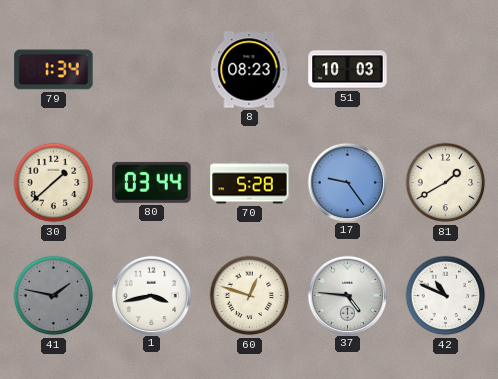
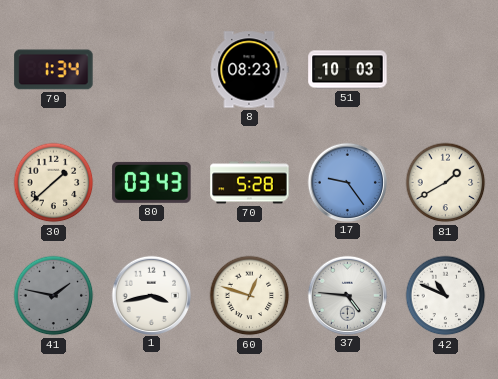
80: 03:44 -> 03:43
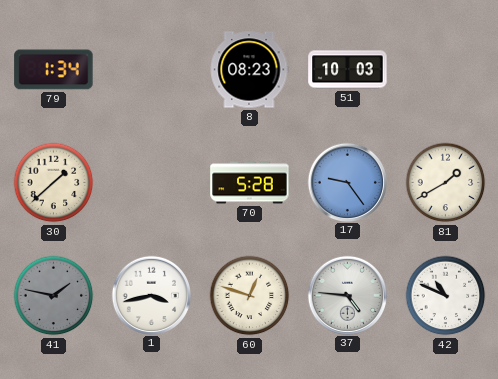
80: 03:43 -> none
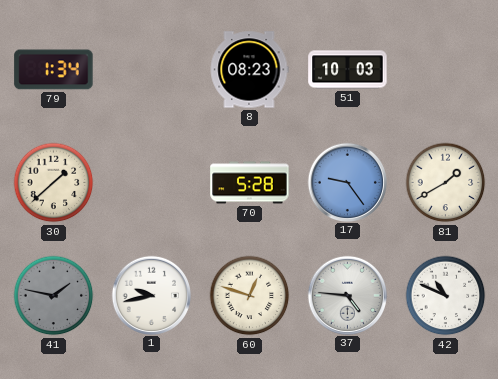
1: 3:43 -> 9:43
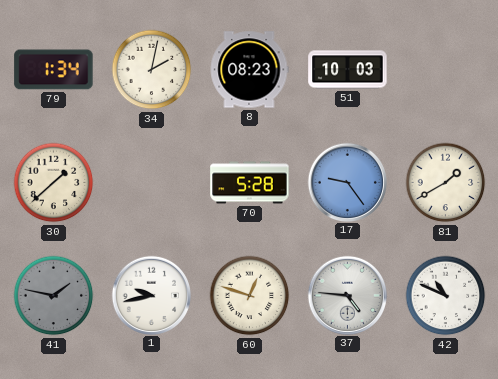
34: none -> 2:02
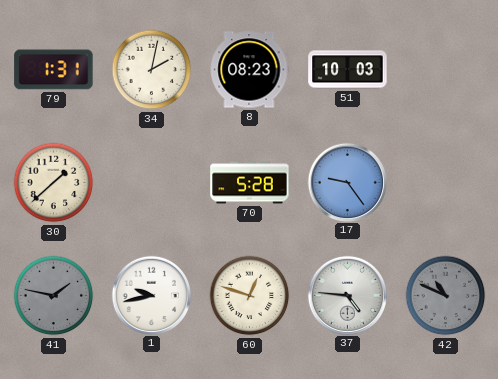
79: 1:34 -> 1:31
81: 1:40 -> none
42 dial: white -> grey
